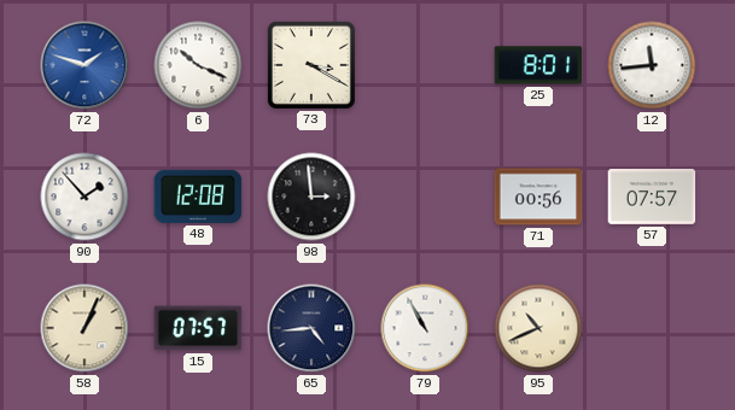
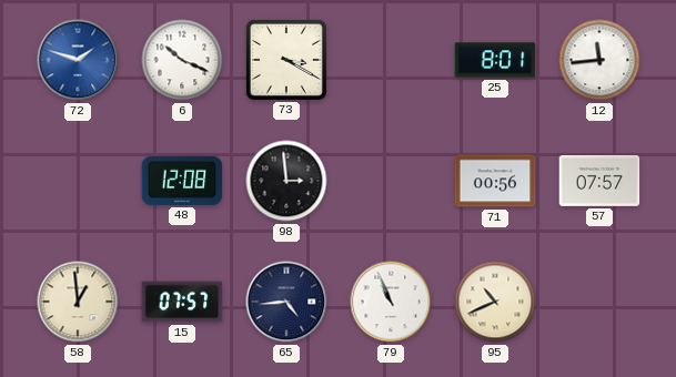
90: 1:53 -> none
58: 1:04 -> 12:59
79: 10:55 -> 10:56
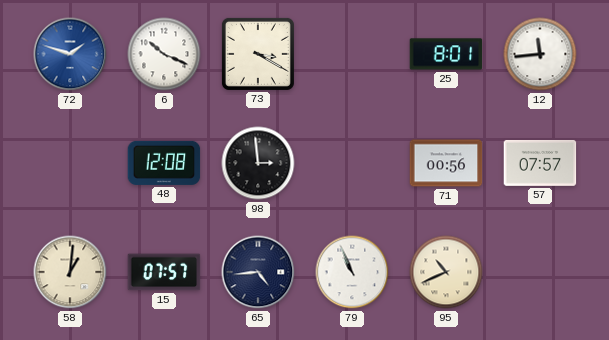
58: 12:59 -> 1:01
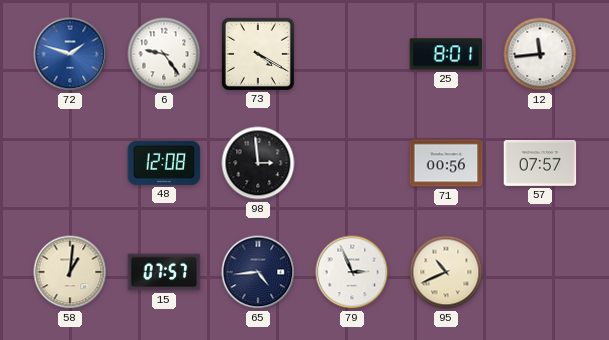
6: 10:19 -> 9:24
73: 3:20 -> 4:20
79: 10:56 -> 2:56
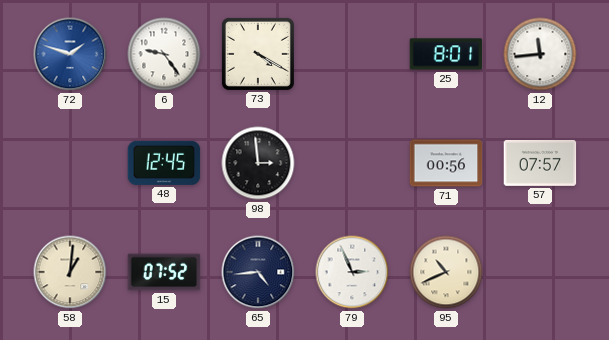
48: 12:08 -> 12:45
15: 07:57 -> 07:52
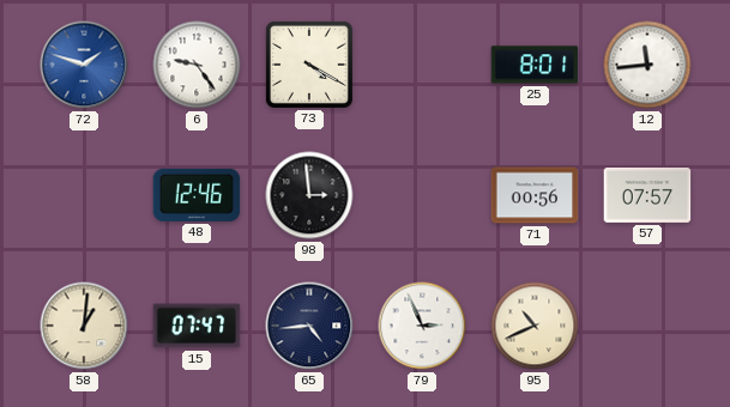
48: 12:45 -> 12:46
15: 07:52 -> 07:47
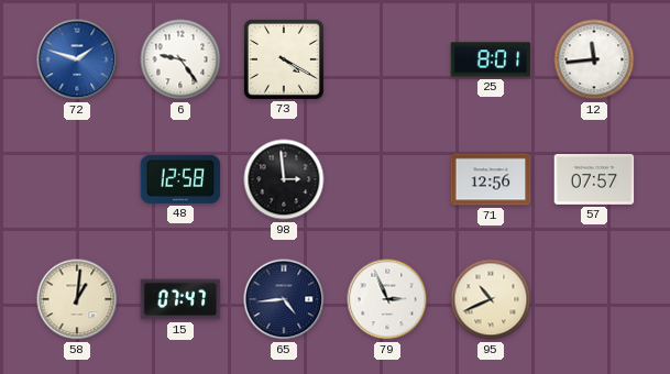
48: 12:46 -> 12:58
71: 00:56 -> 12:56
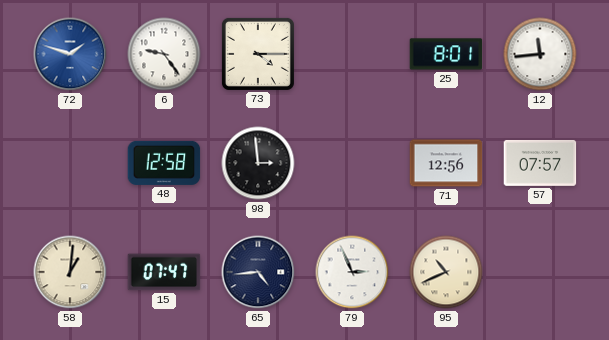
73: 4:20 -> 4:15
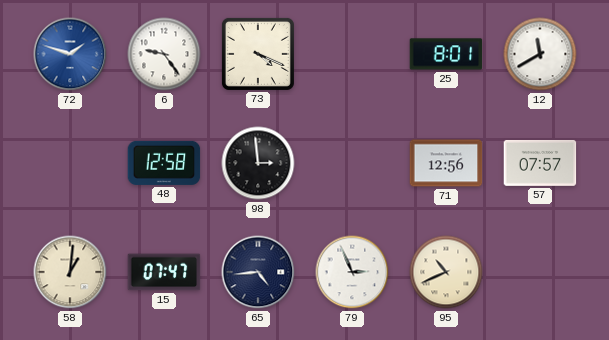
73: 4:15 -> 4:19
12: 11:44 -> 11:40
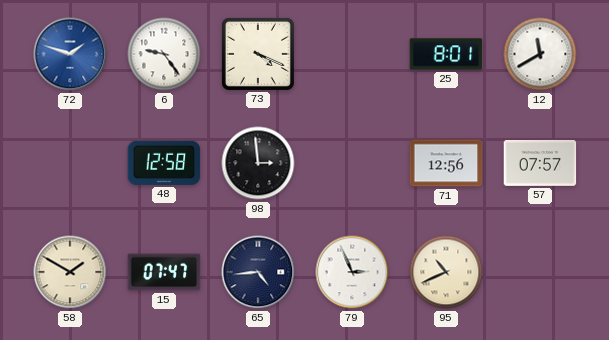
58: 1:01 -> 1:50
